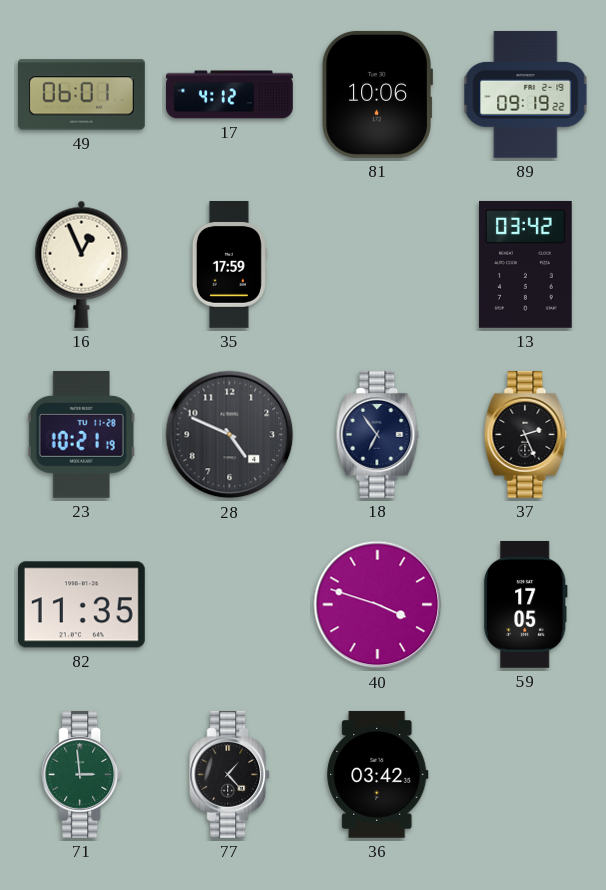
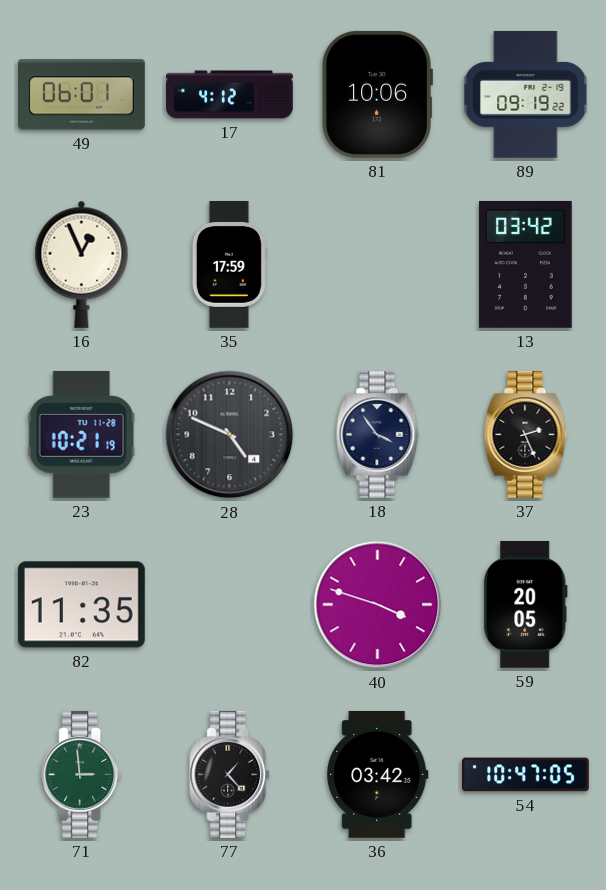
18: 6:54 -> 3:54
59: 17:05 -> 20:05
54: none -> 10:47
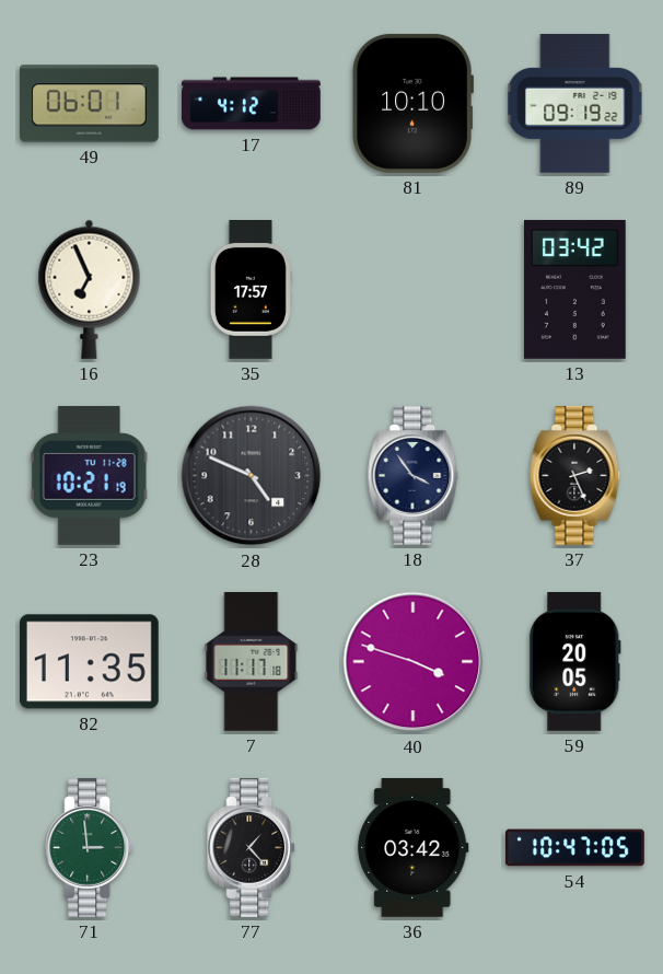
81: 10:06 -> 10:10
16: 12:56 -> 6:56
35: 17:59 -> 17:57
7: none -> 11:17
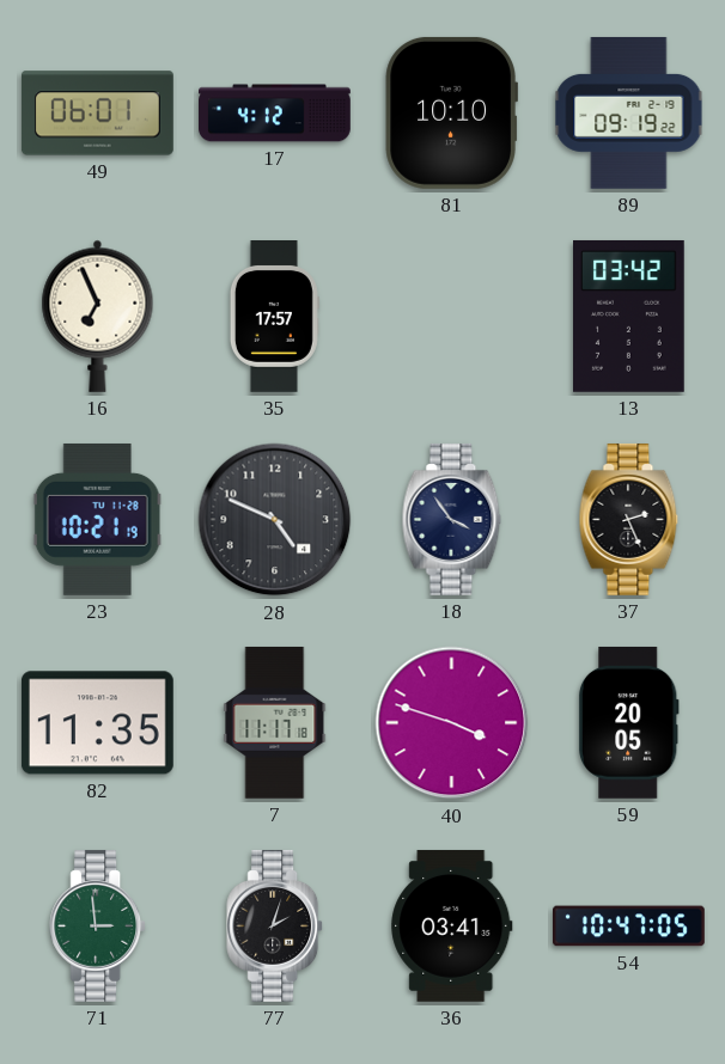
77: 1:23 -> 2:03
36: 03:42 -> 03:41
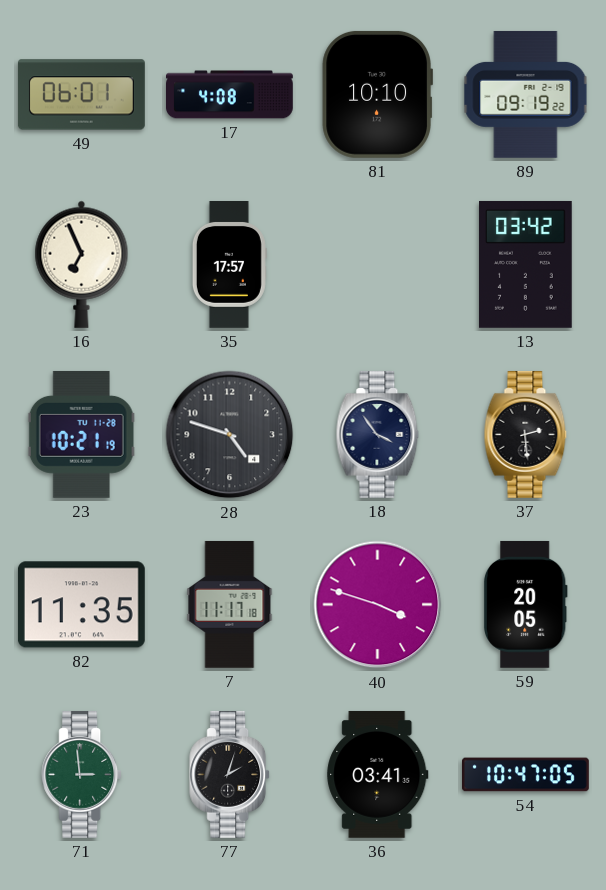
17: 4:12 -> 4:08
28: 4:49 -> 4:48
37: 2:26 -> 2:29
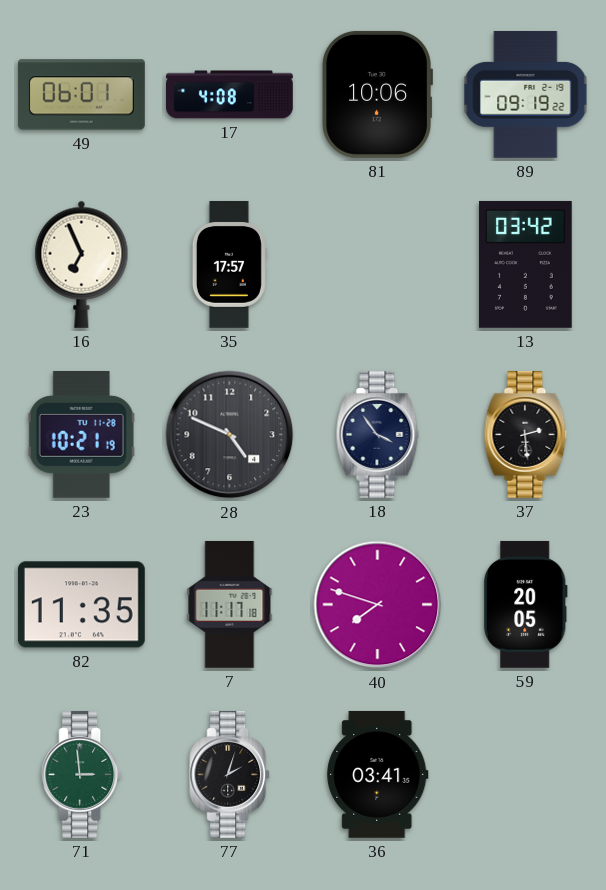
81: 10:10 -> 10:06
28: 4:48 -> 4:49
40: 3:48 -> 7:48
54: 10:47 -> none
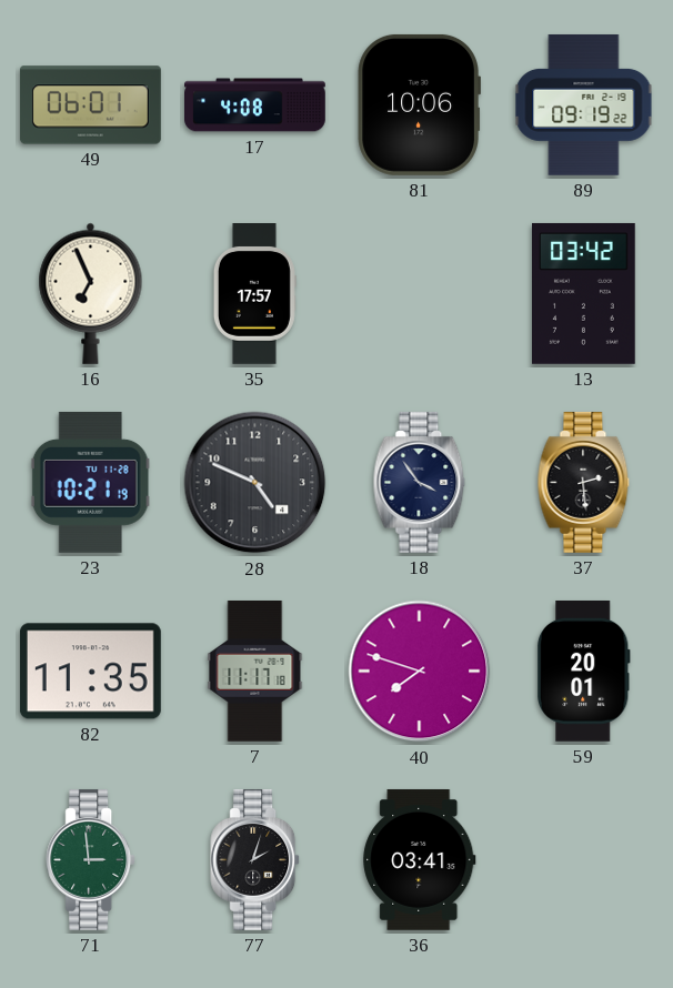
59: 20:05 -> 20:01
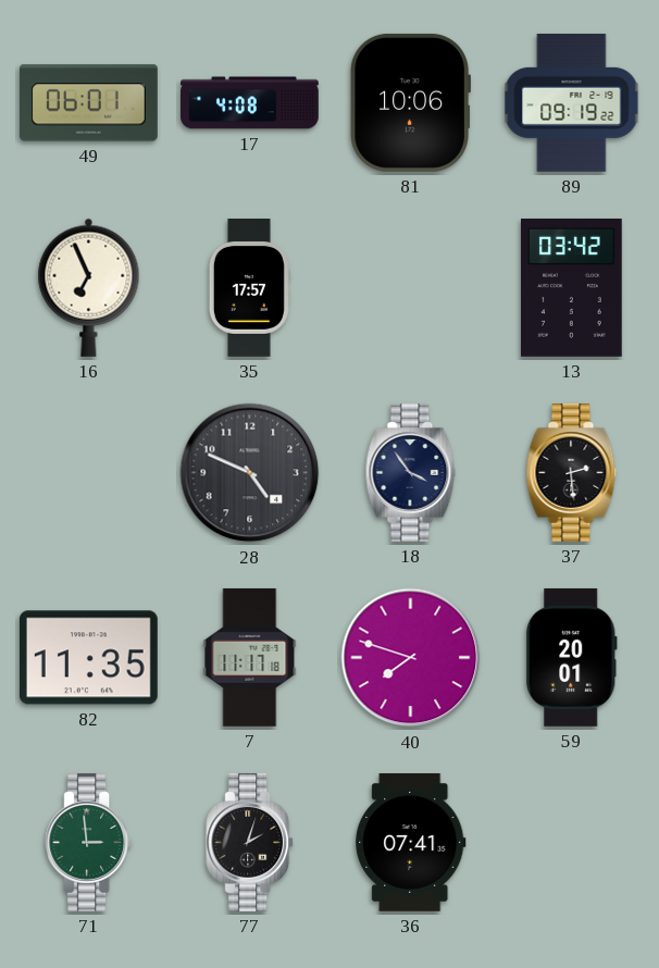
23: 10:21 -> none
36: 03:41 -> 07:41
